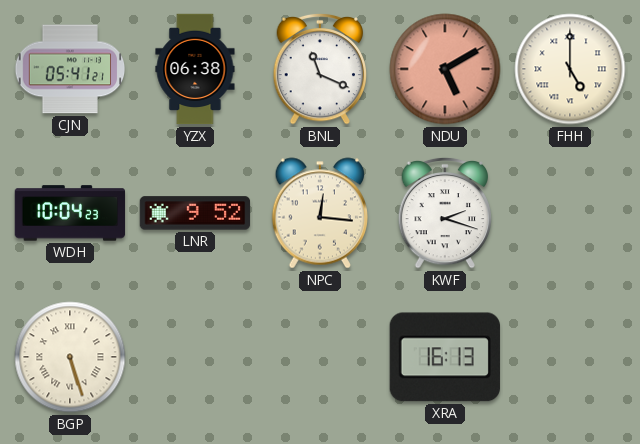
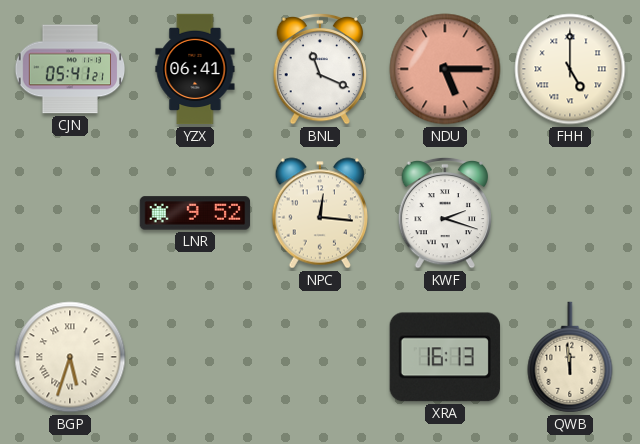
YZX: 06:38 -> 06:41
NDU: 5:10 -> 5:15
WDH: 10:04 -> none
BGP: 5:27 -> 5:33
QWB: none -> 11:59
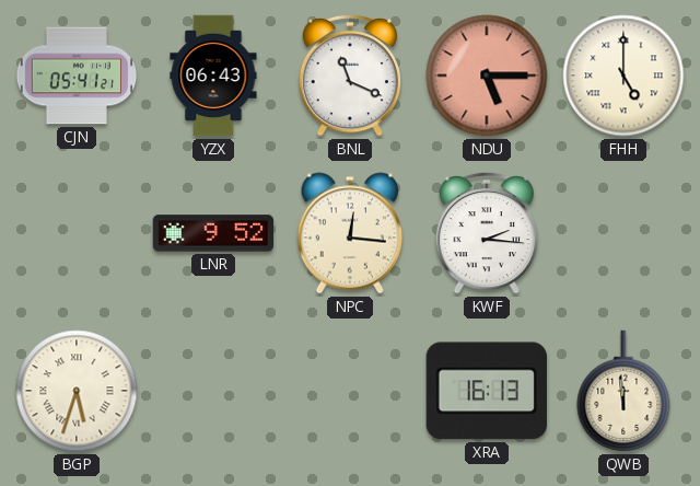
YZX: 06:41 -> 06:43
KWF: 2:18 -> 2:16
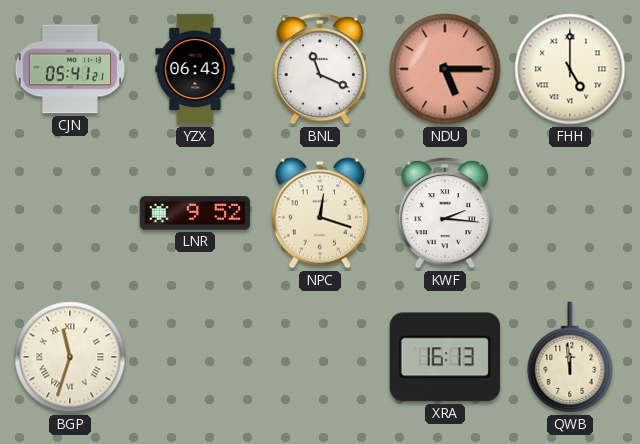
NPC: 12:16 -> 12:18
BGP: 5:33 -> 11:33
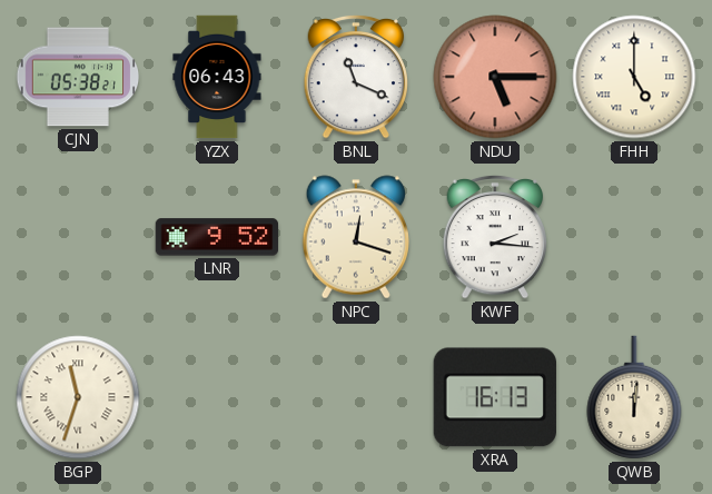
CJN: 05:41 -> 05:38
QWB: 11:59 -> 12:01
